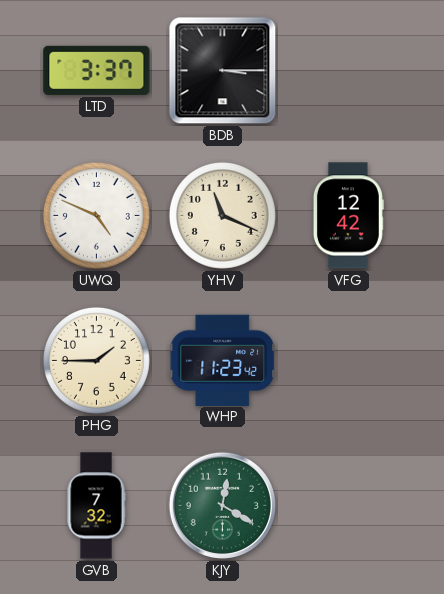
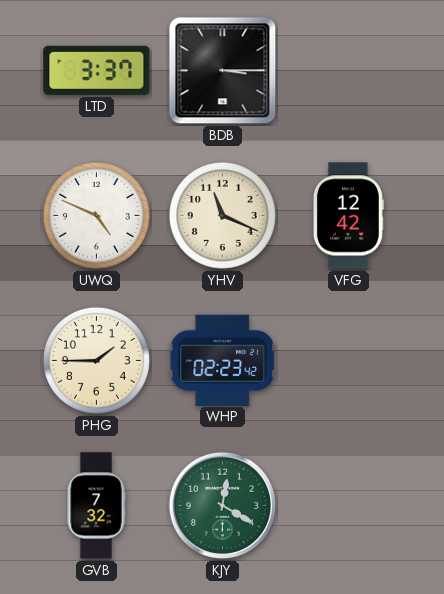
WHP: 11:23 -> 02:23
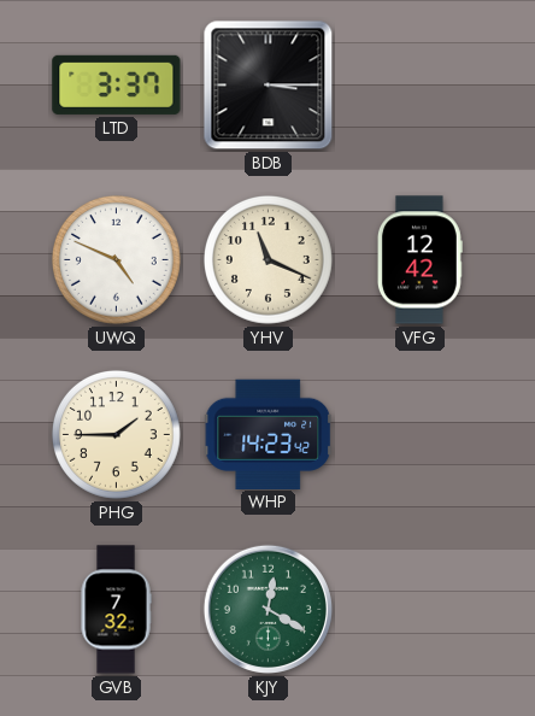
WHP: 02:23 -> 14:23
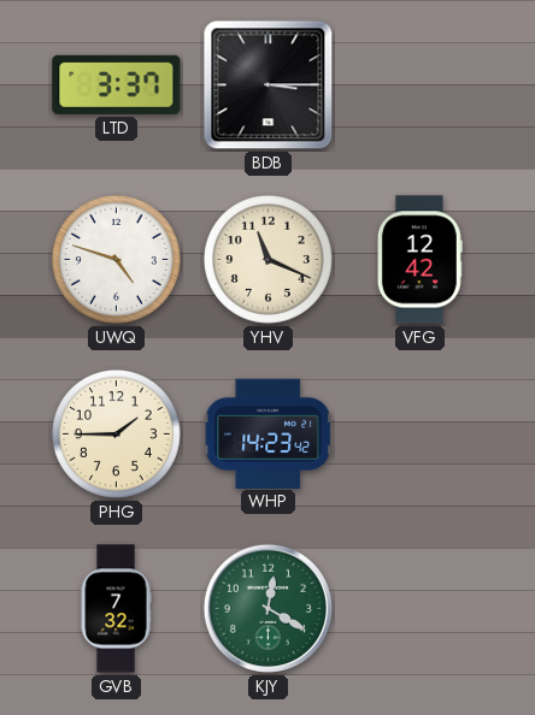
UWQ: 4:49 -> 4:48
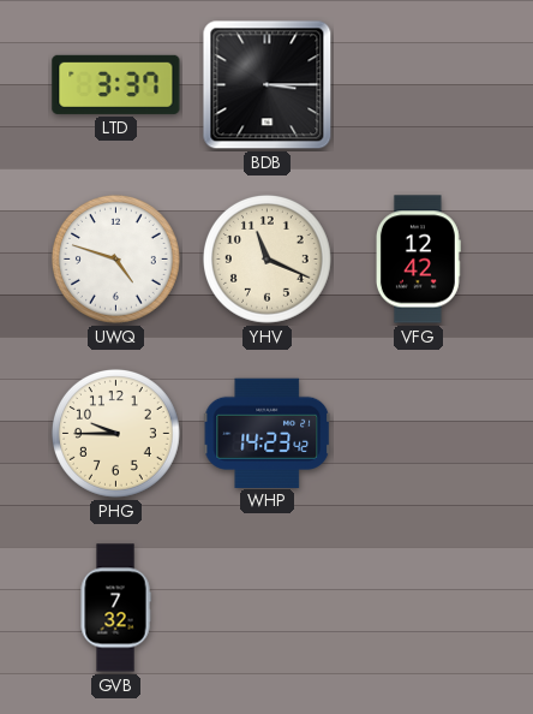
PHG: 1:45 -> 9:45
KJY: 12:20 -> none
